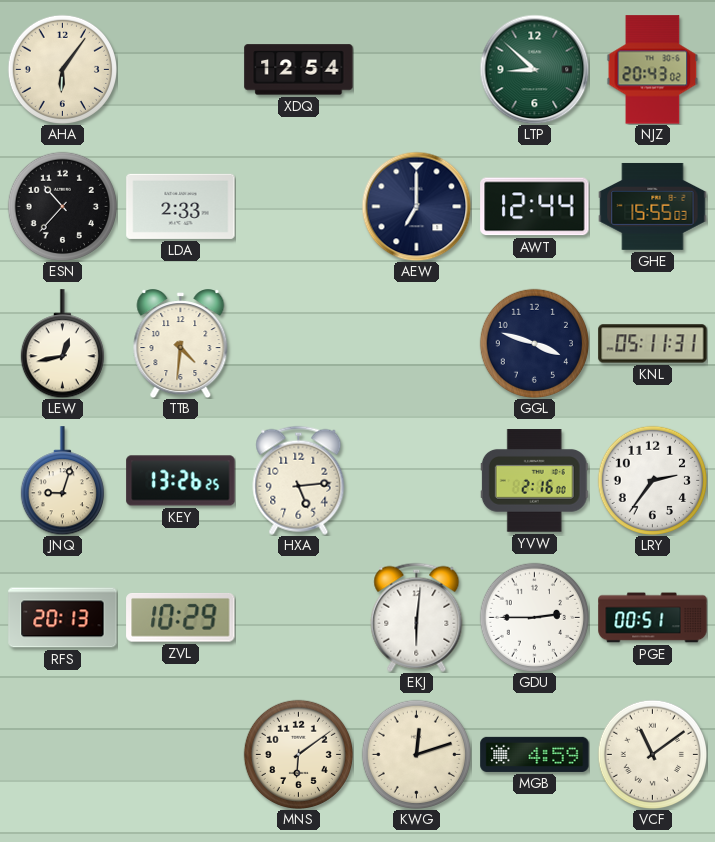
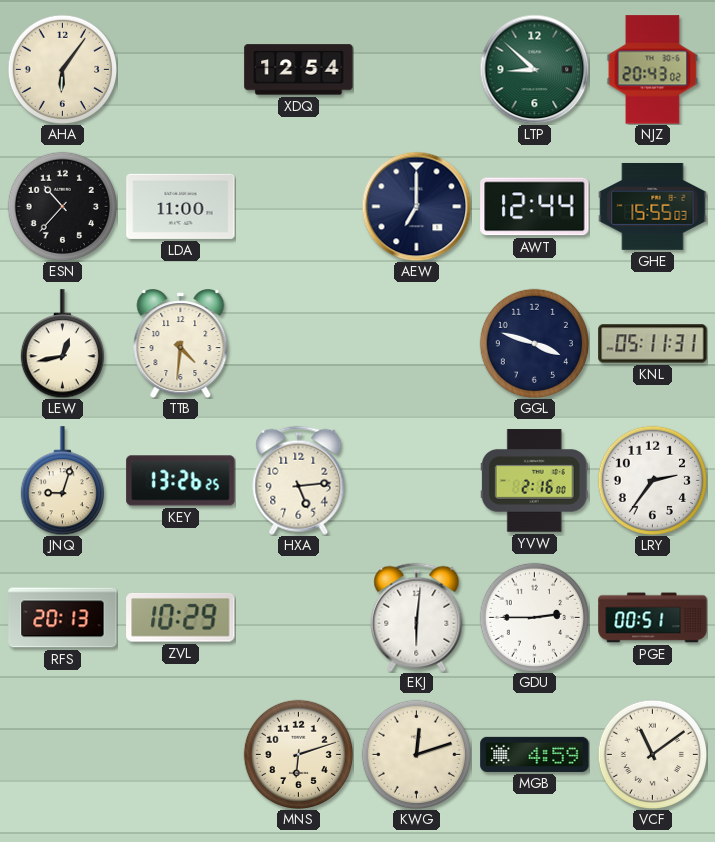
LDA: 2:33 -> 11:00
MNS: 6:09 -> 6:12
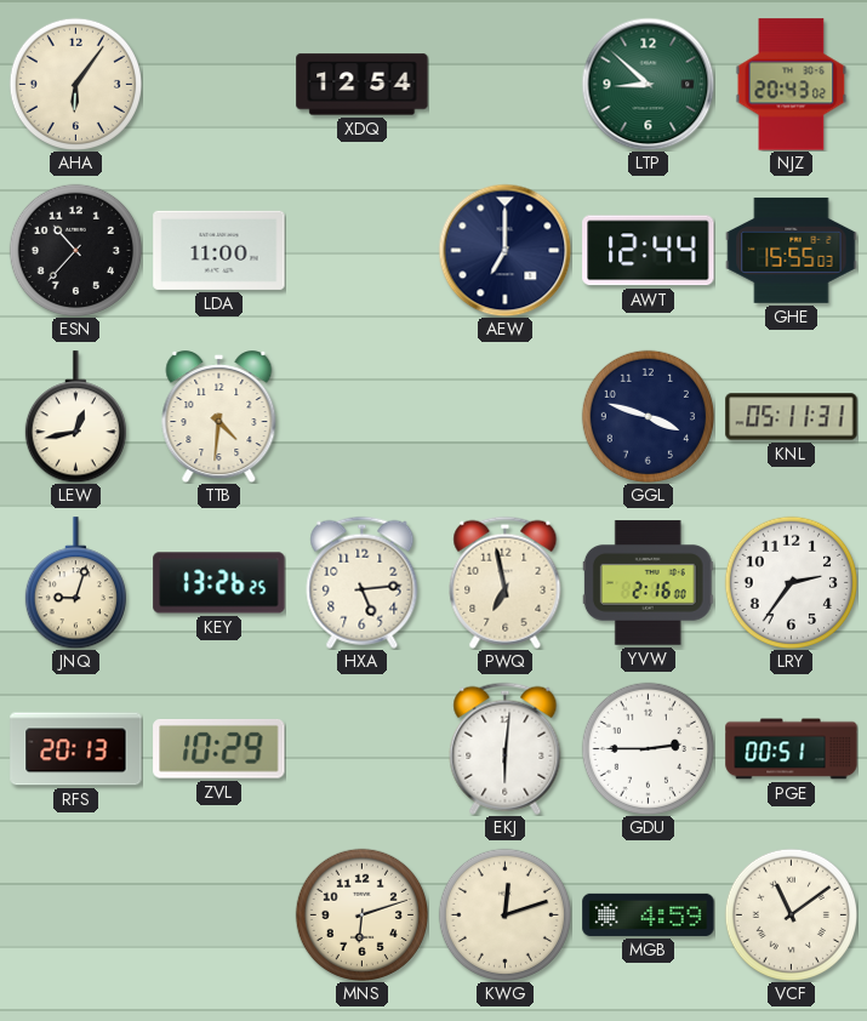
PWQ: none -> 6:58
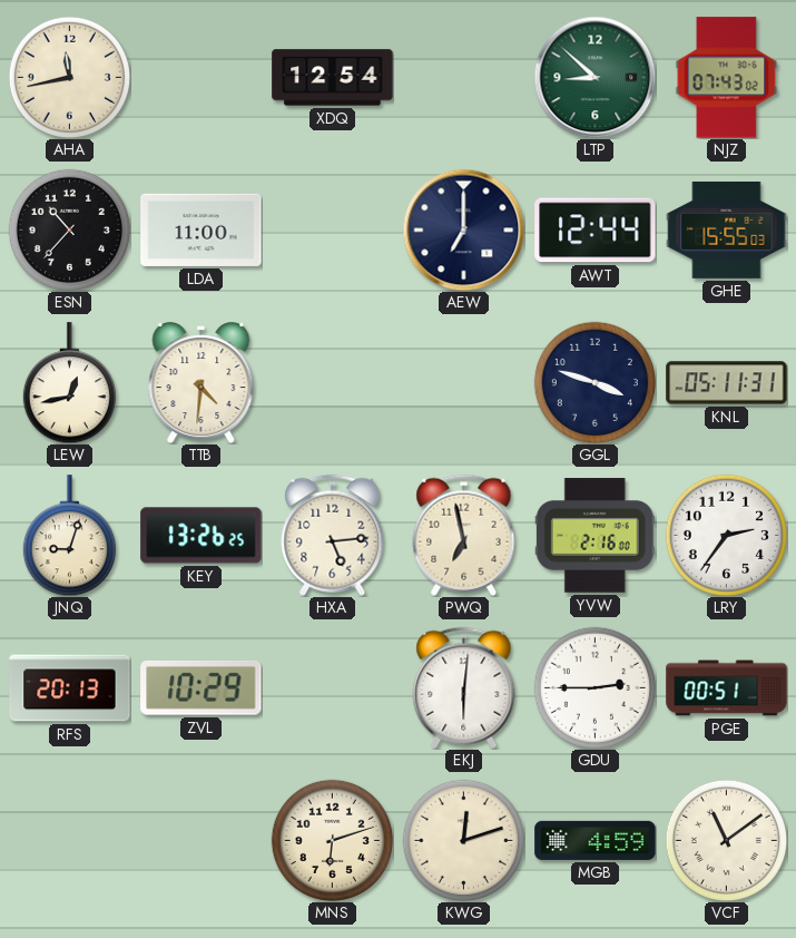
AHA: 6:06 -> 11:43
NJZ: 20:43 -> 07:43
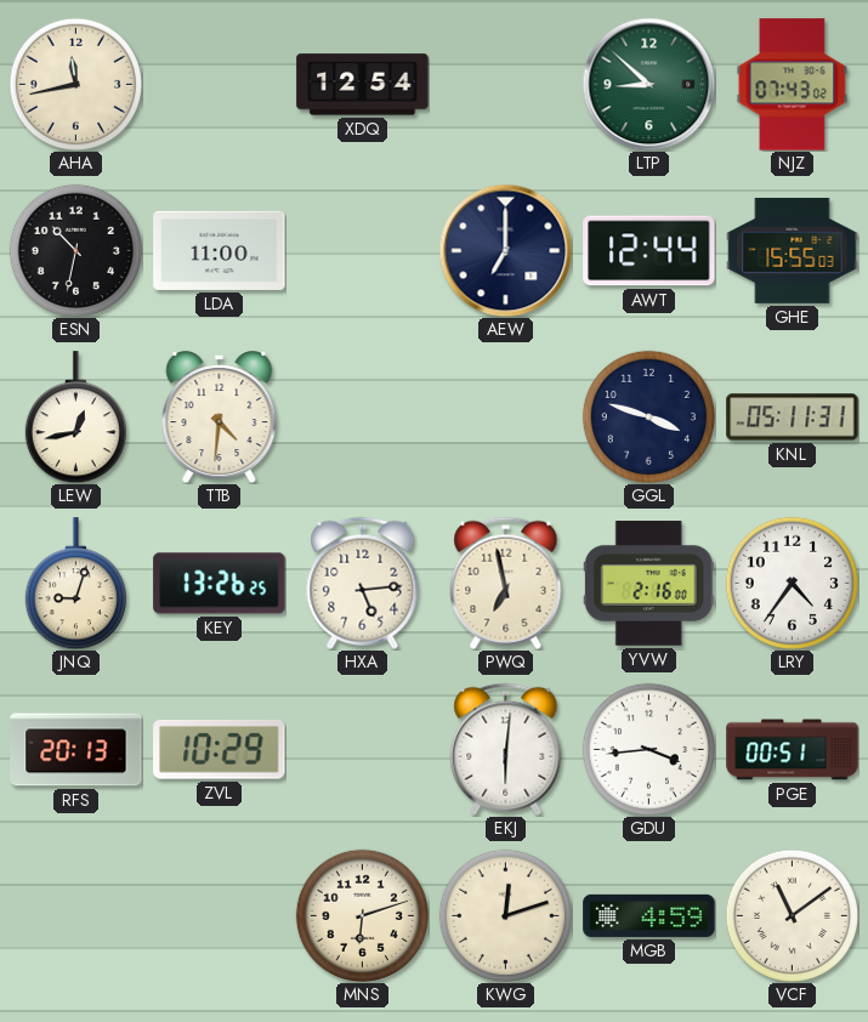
ESN: 10:37 -> 10:32
LRY: 2:36 -> 4:36
GDU: 2:45 -> 3:44
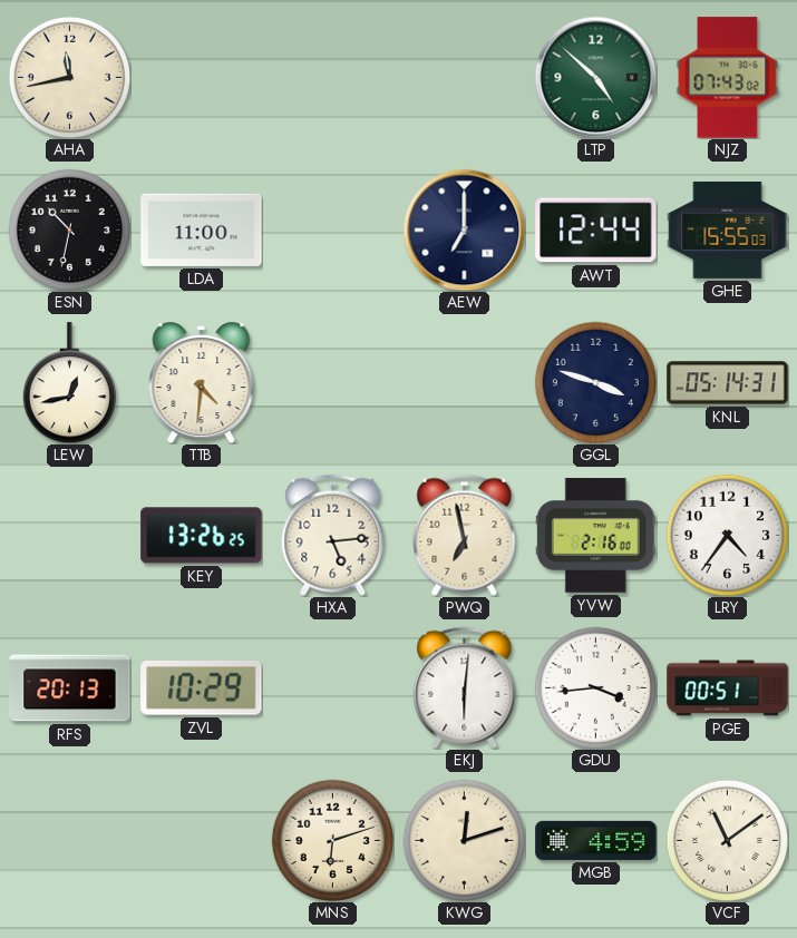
XDQ: 12:54 -> none
LTP: 8:52 -> 4:52
KNL: 05:11 -> 05:14
JNQ: 9:03 -> none
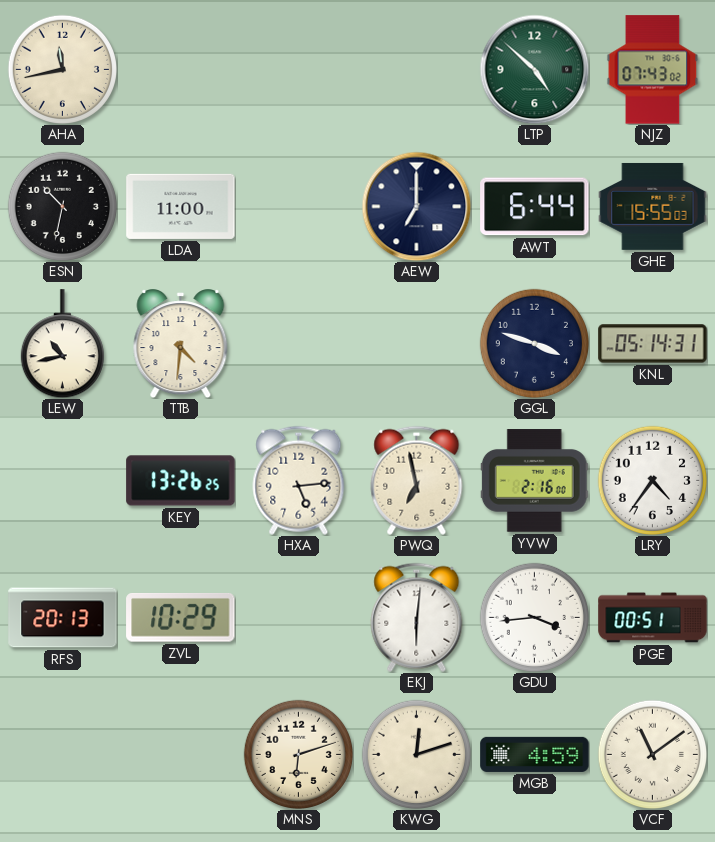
AWT: 12:44 -> 6:44
LEW: 12:43 -> 10:43
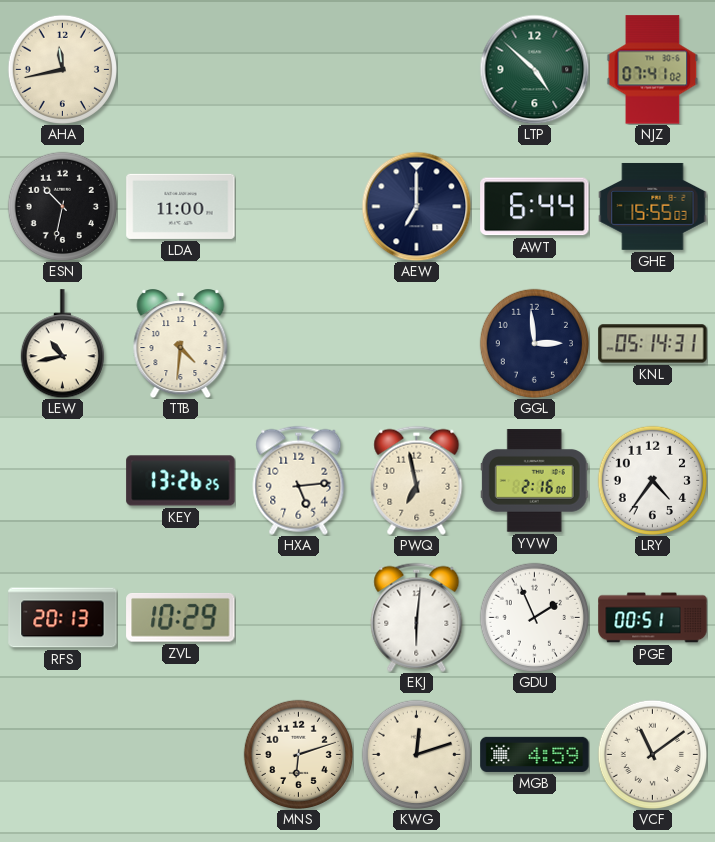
NJZ: 07:43 -> 07:41
GGL: 3:48 -> 2:59
GDU: 3:44 -> 1:56
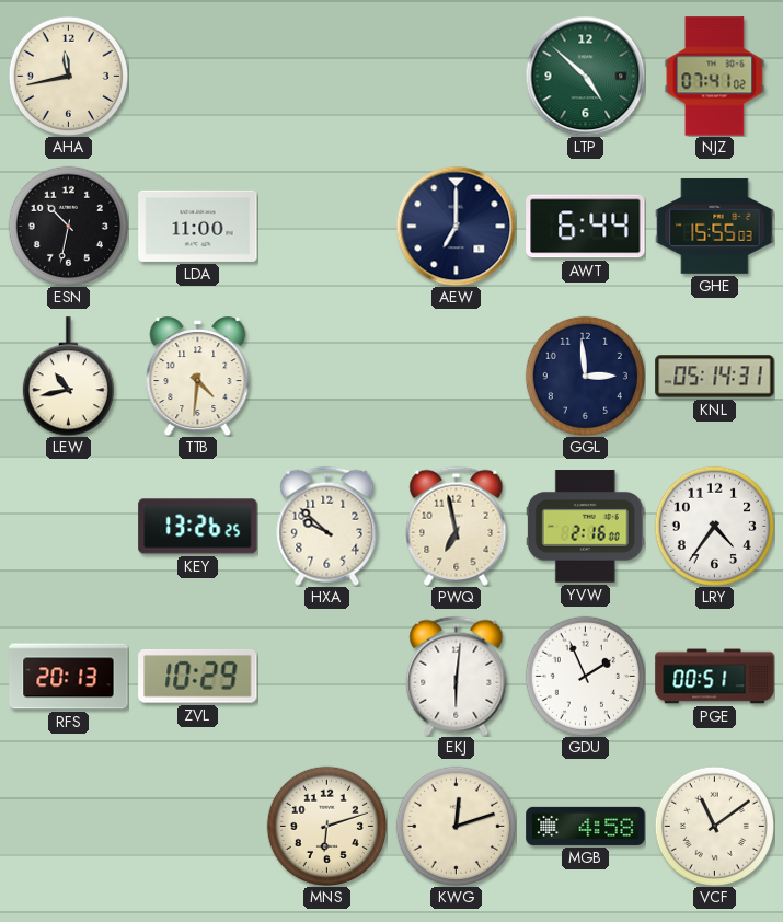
HXA: 5:14 -> 9:52
MGB: 4:59 -> 4:58
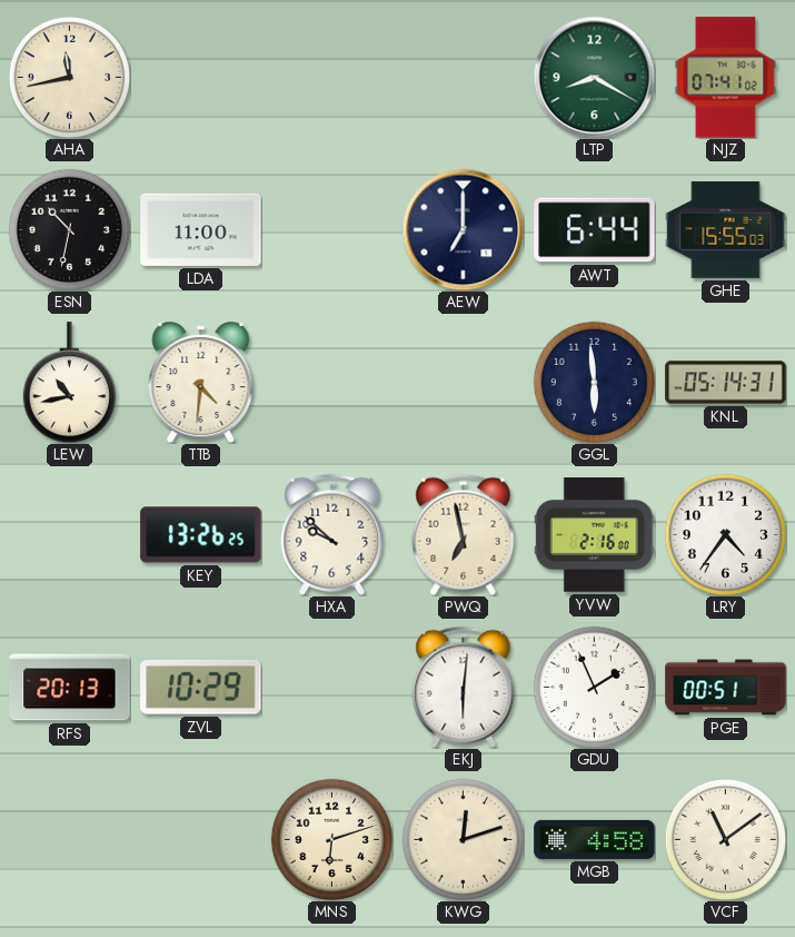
LTP: 4:52 -> 8:20
GGL: 2:59 -> 5:59
